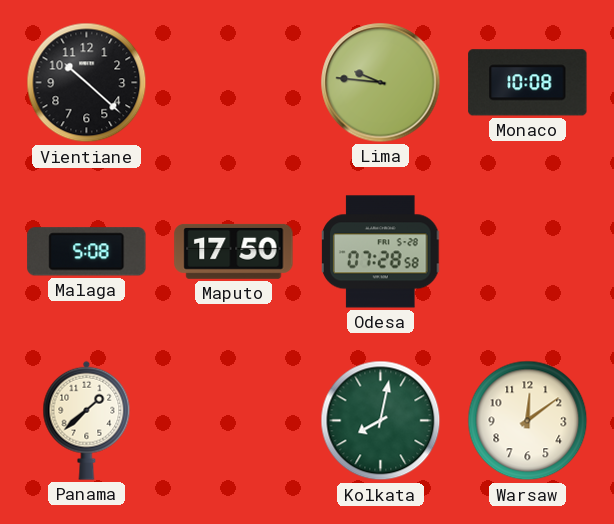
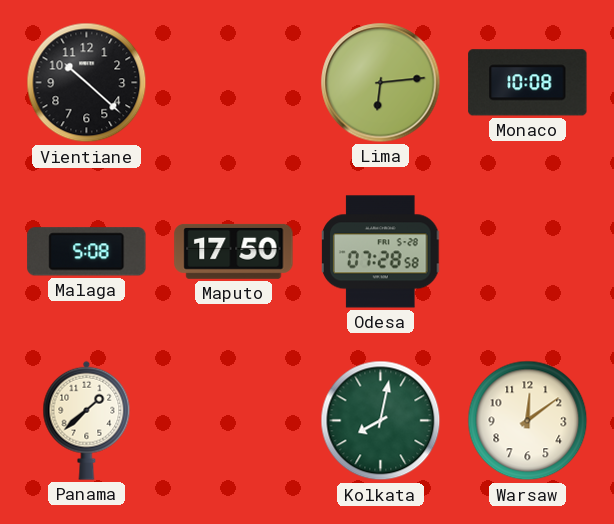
Lima: 9:46 -> 6:14
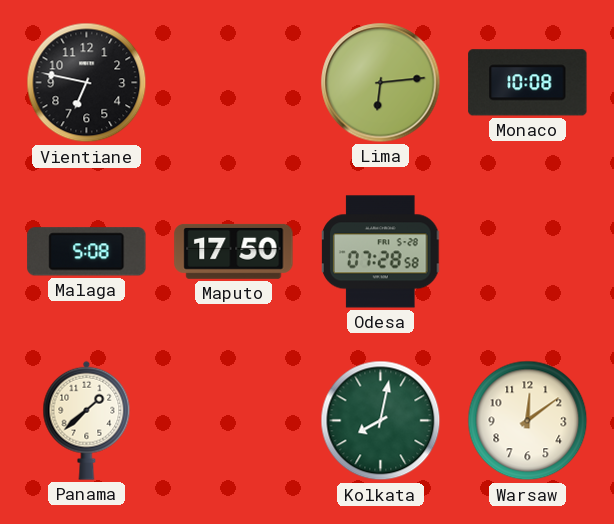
Vientiane: 10:22 -> 6:47
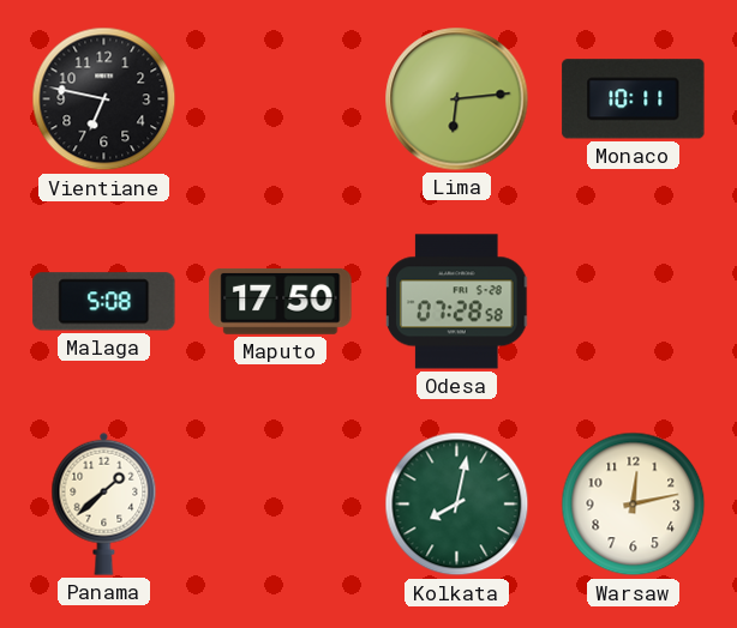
Monaco: 10:08 -> 10:11
Warsaw: 12:09 -> 12:13
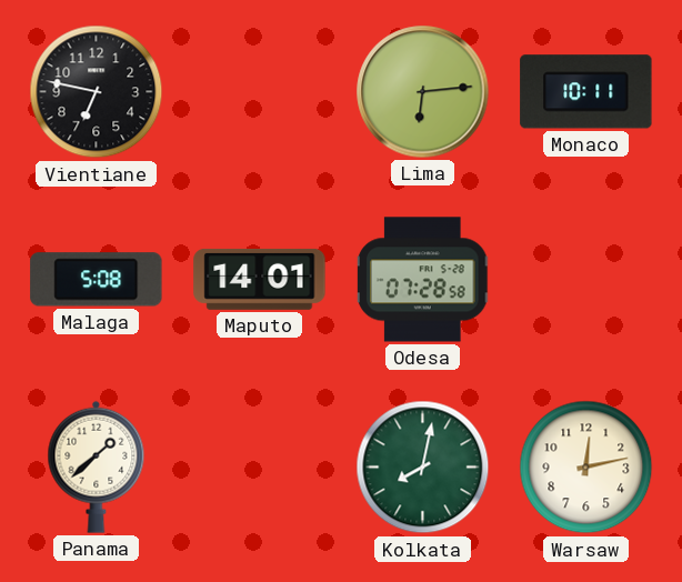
Maputo: 17:50 -> 14:01
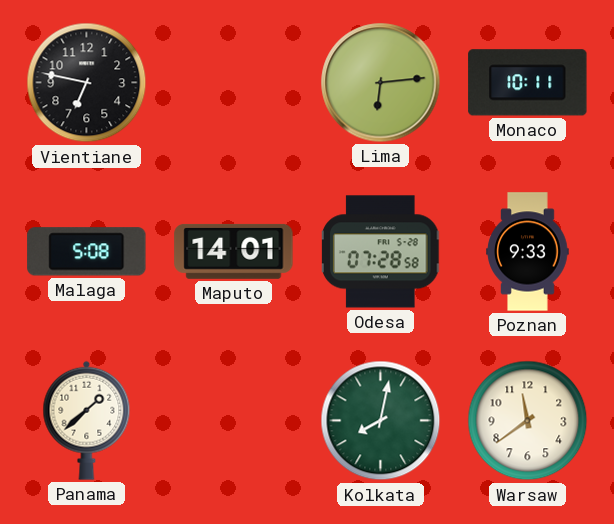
Poznan: none -> 9:33
Warsaw: 12:13 -> 11:39
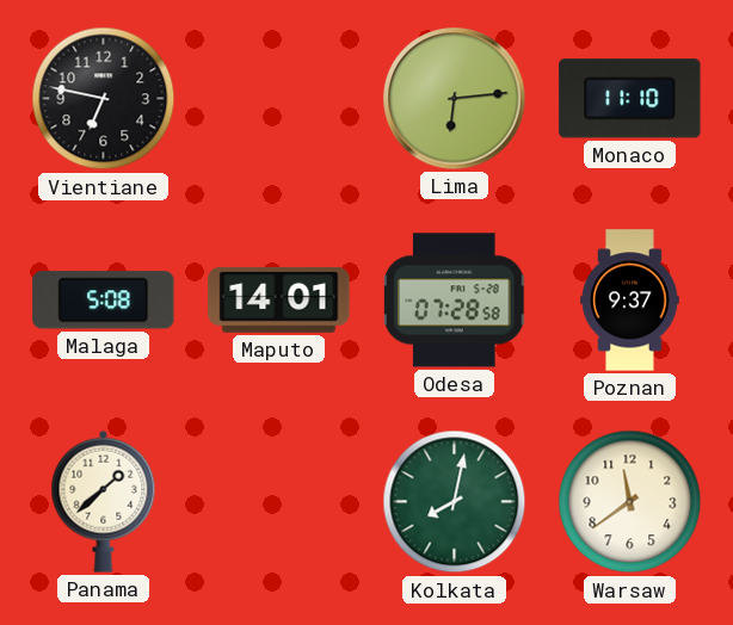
Monaco: 10:11 -> 11:10
Poznan: 9:33 -> 9:37
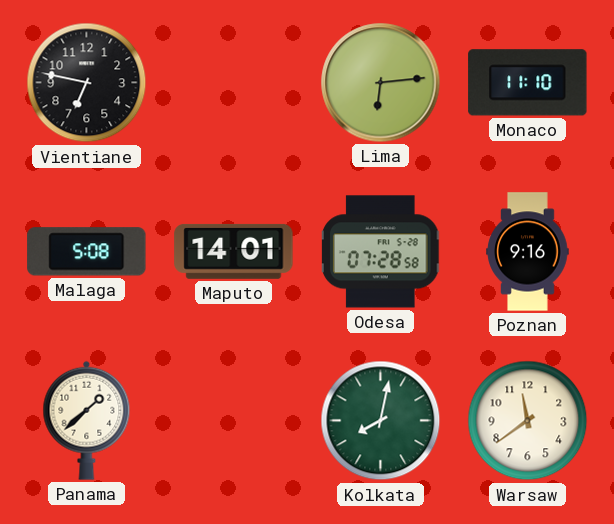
Poznan: 9:37 -> 9:16
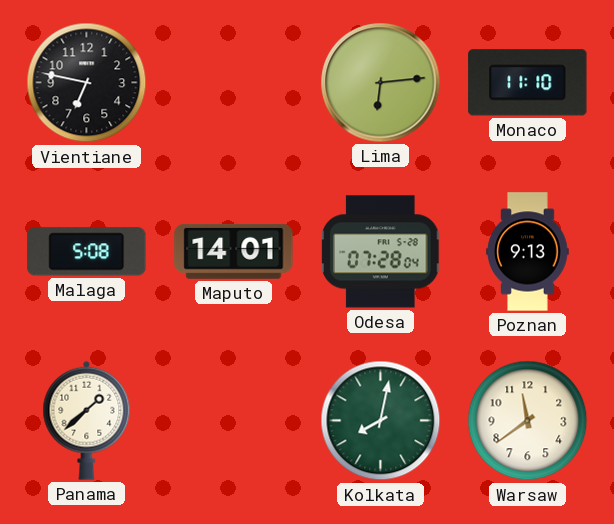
Odesa: 07:28:58 -> 07:28:04
Poznan: 9:16 -> 9:13
